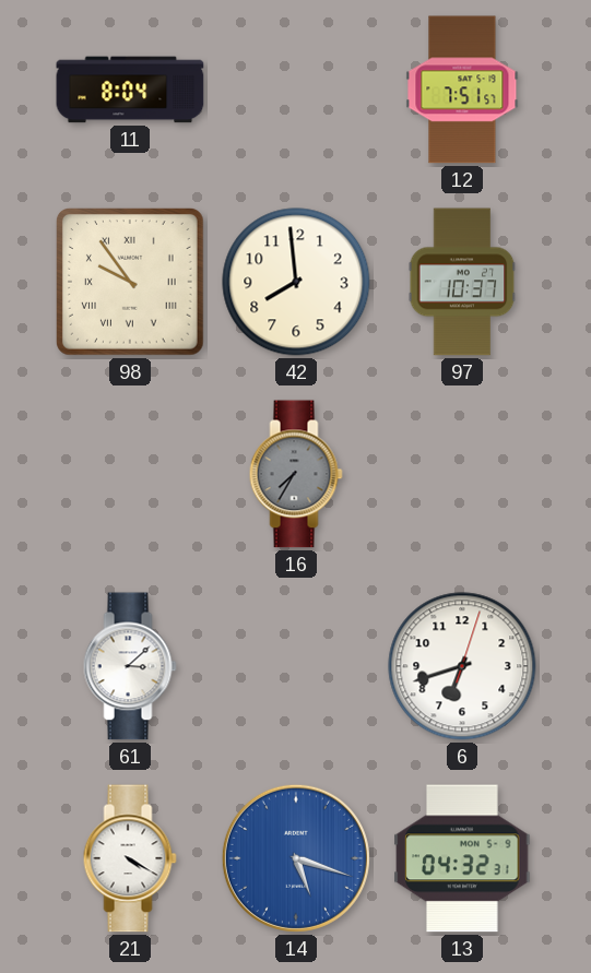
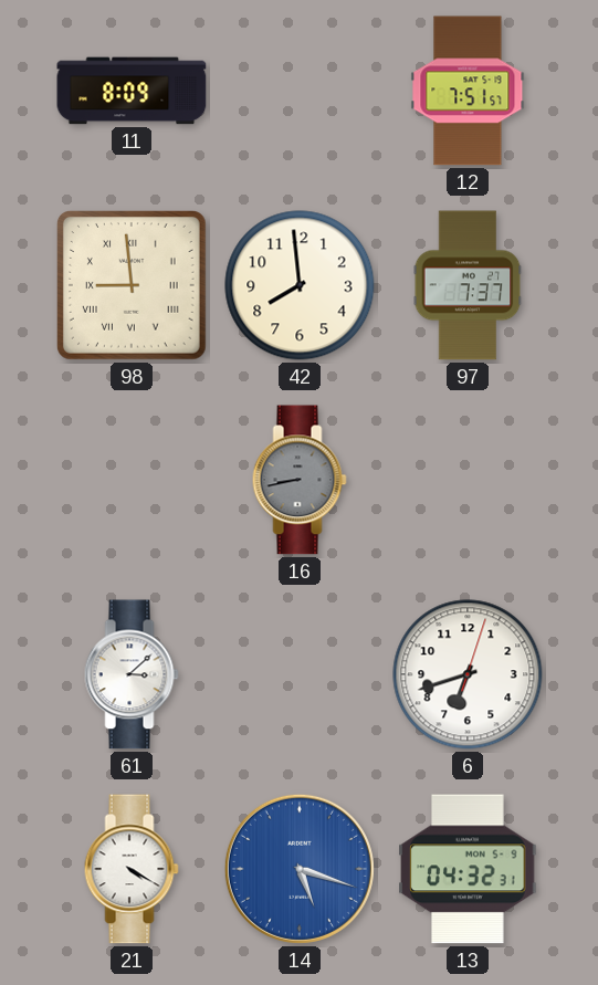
11: 8:04 -> 8:09
98: 9:54 -> 8:59
97: 10:37 -> 7:37
16: 7:35 -> 8:43
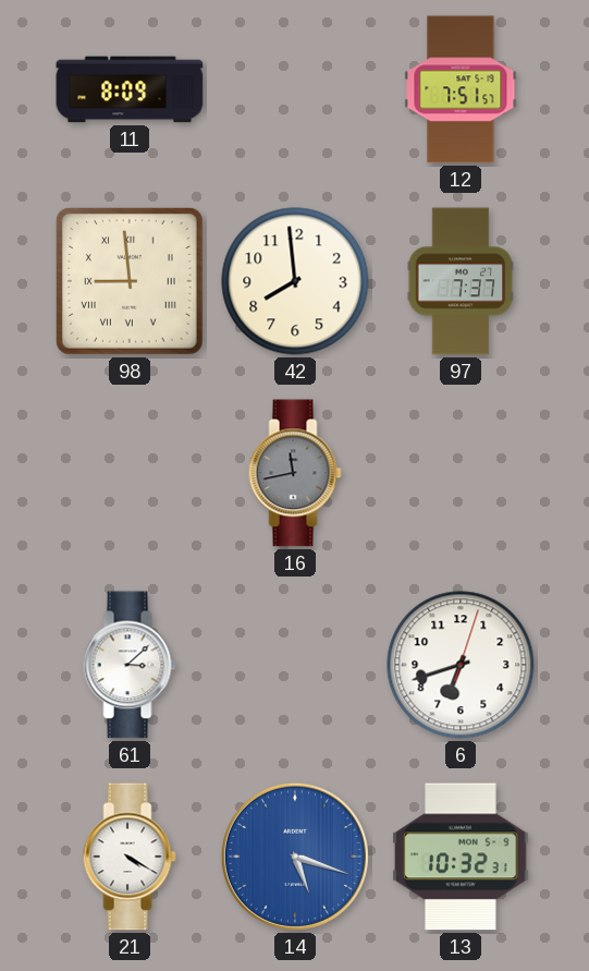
16: 8:43 -> 11:43
13: 04:32 -> 10:32
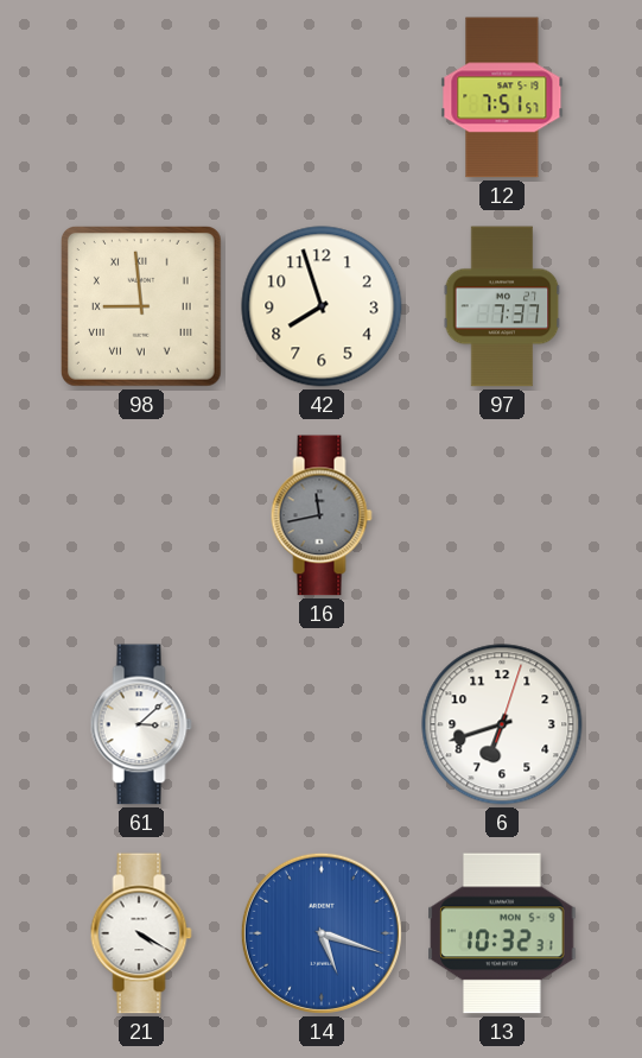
11: 8:09 -> none
42: 7:59 -> 7:57
